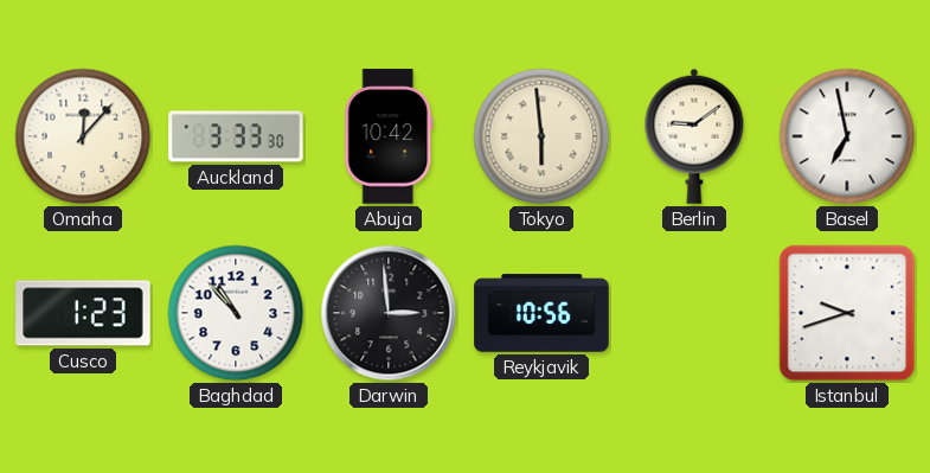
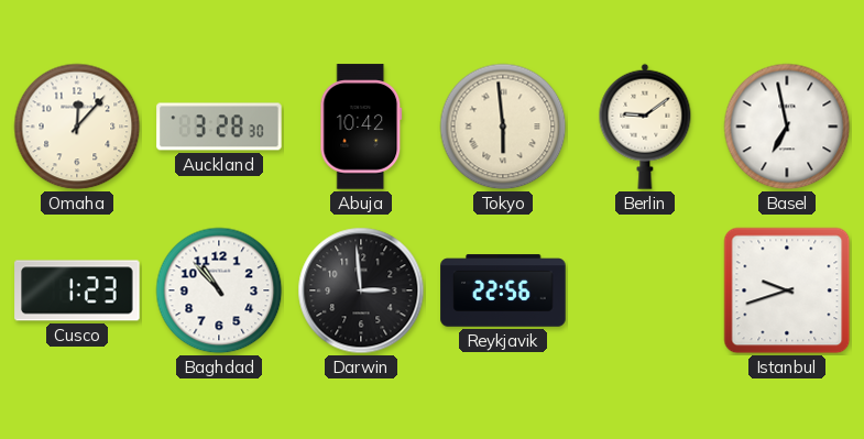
Auckland: 3:33 -> 3:28
Reykjavik: 10:56 -> 22:56
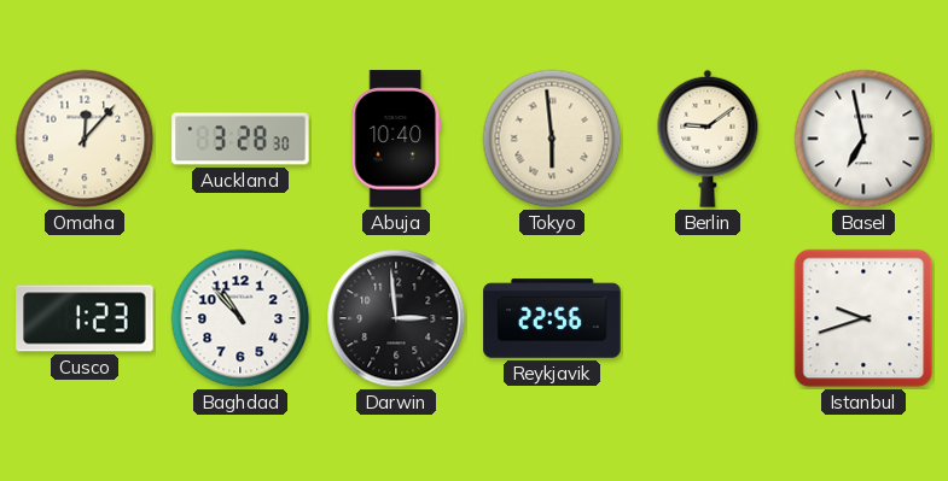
Abuja: 10:42 -> 10:40
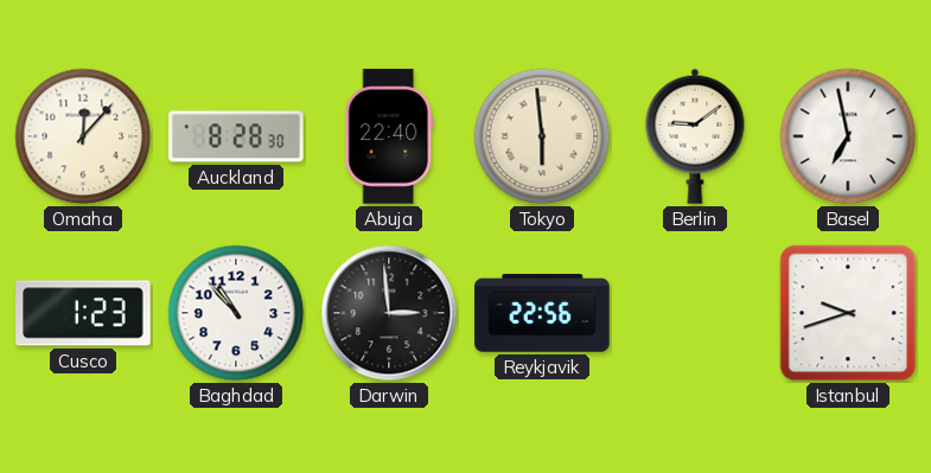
Auckland: 3:28 -> 8:28
Abuja: 10:40 -> 22:40
